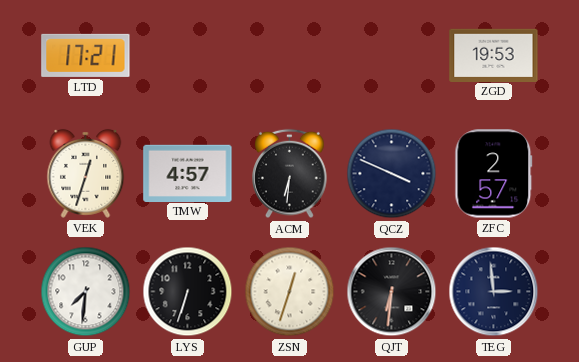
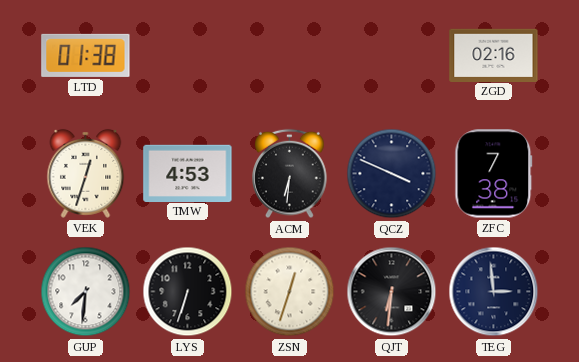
LTD: 17:21 -> 01:38
ZGD: 19:53 -> 02:16
TMW: 4:57 -> 4:53
ZFC: 2:57 -> 7:38
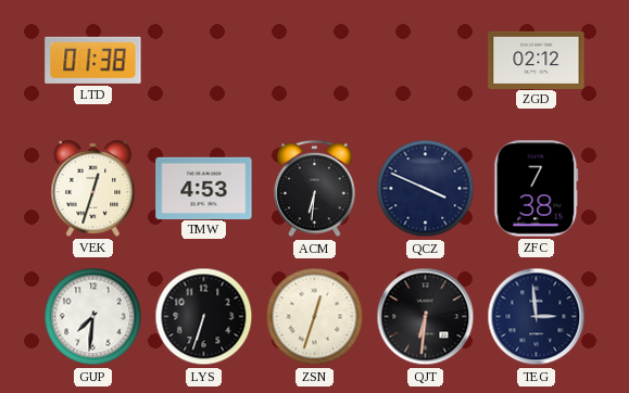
ZGD: 02:16 -> 02:12
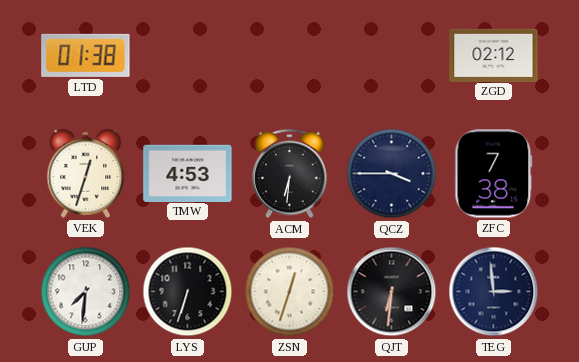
QCZ: 3:49 -> 3:45
